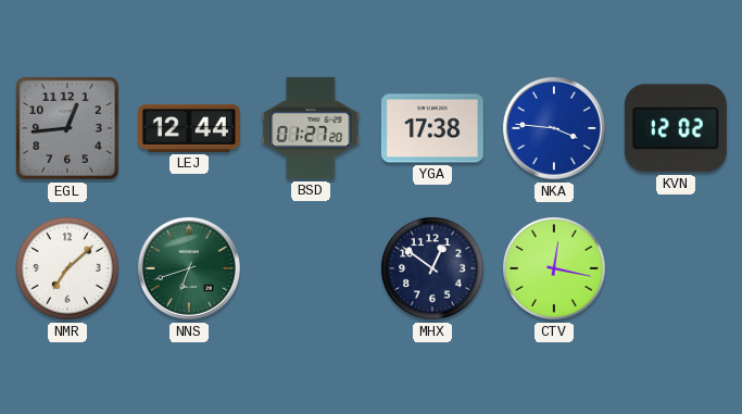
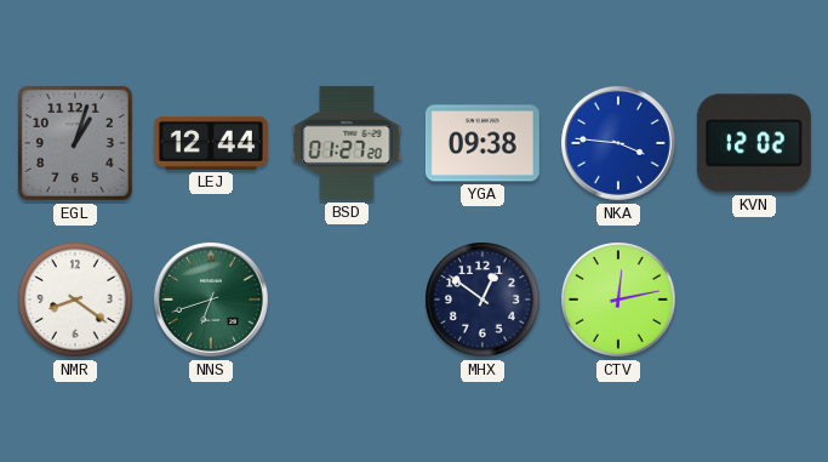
EGL: 12:44 -> 1:03
YGA: 17:38 -> 09:38
NMR: 7:08 -> 8:21
CTV: 12:17 -> 12:13
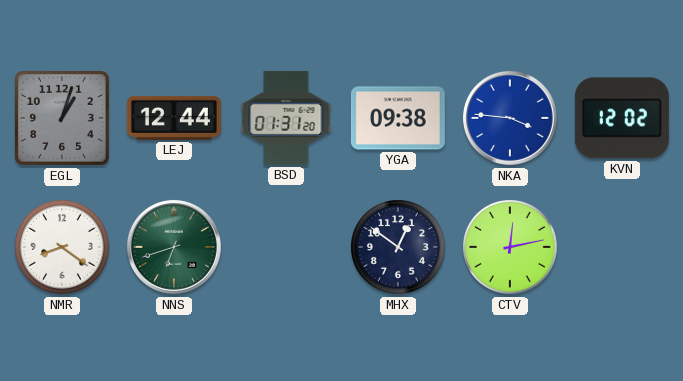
BSD: 01:27 -> 01:31
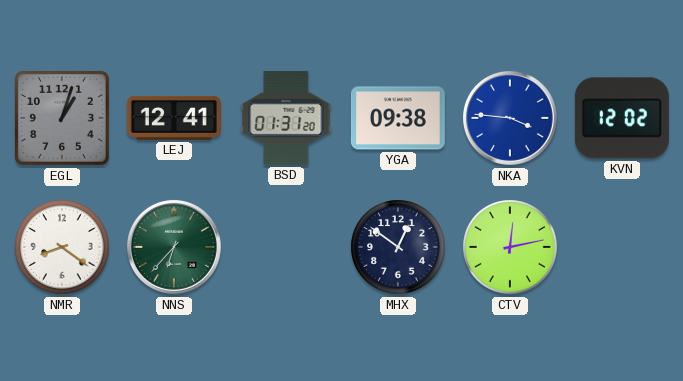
LEJ: 12:44 -> 12:41
NNS: 6:42 -> 6:37
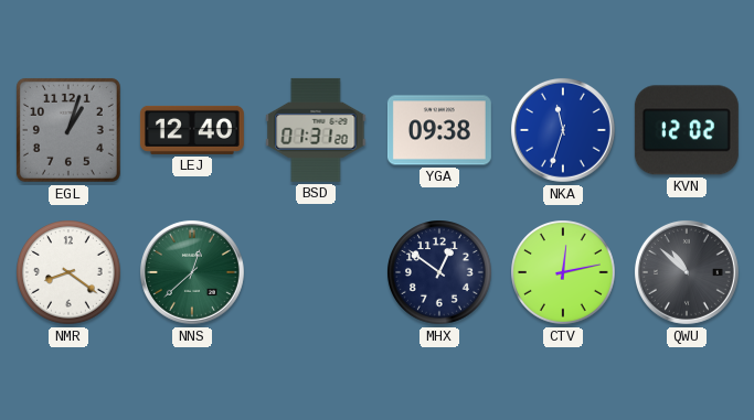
LEJ: 12:41 -> 12:40
NKA: 3:46 -> 11:33
NNS: 6:37 -> 12:38
QWU: none -> 10:52
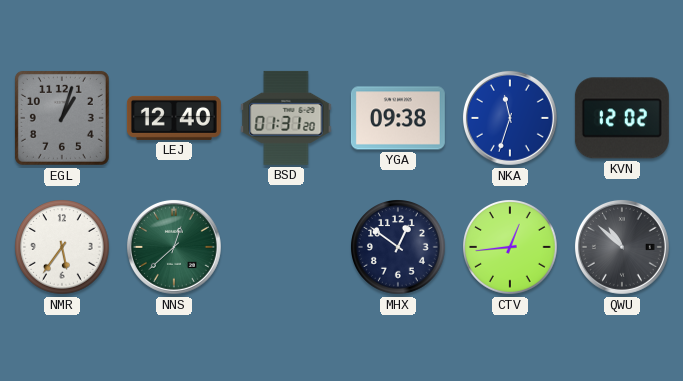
NMR: 8:21 -> 5:36
CTV: 12:13 -> 12:44
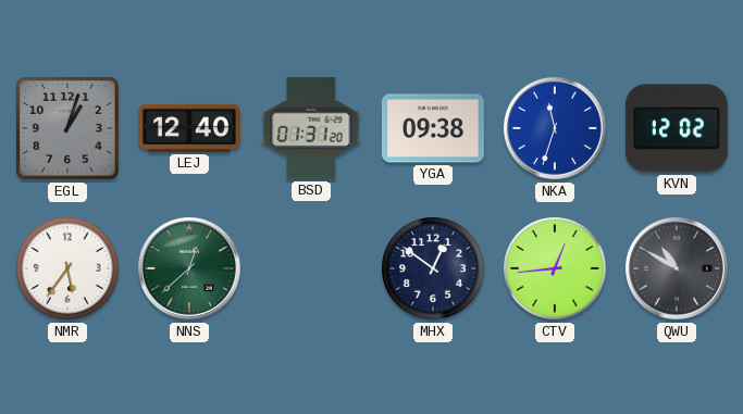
QWU: 10:52 -> 10:50
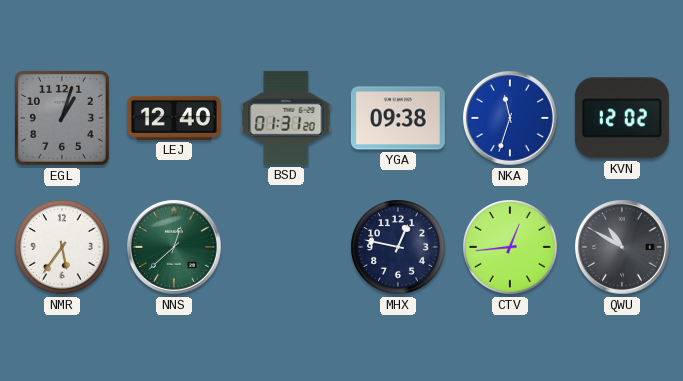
MHX: 12:51 -> 12:47
